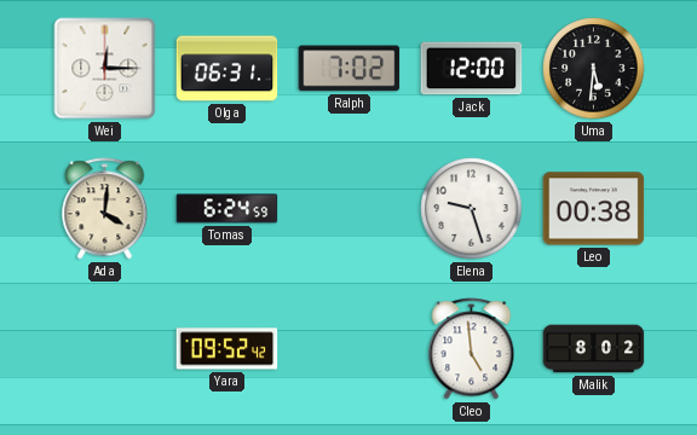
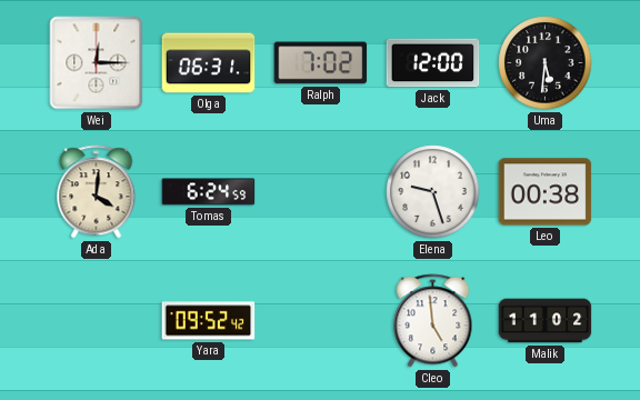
Malik: 8:02 -> 11:02
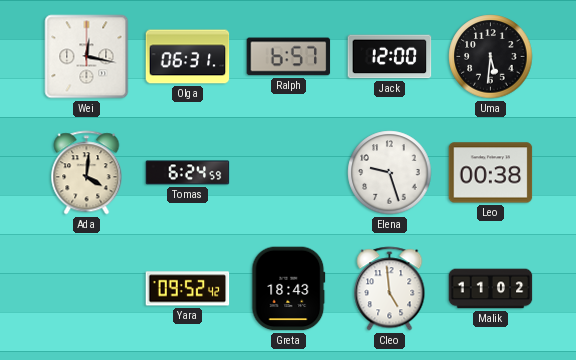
Wei: 12:15 -> 12:17
Ralph: 7:02 -> 6:57
Greta: none -> 18:43
